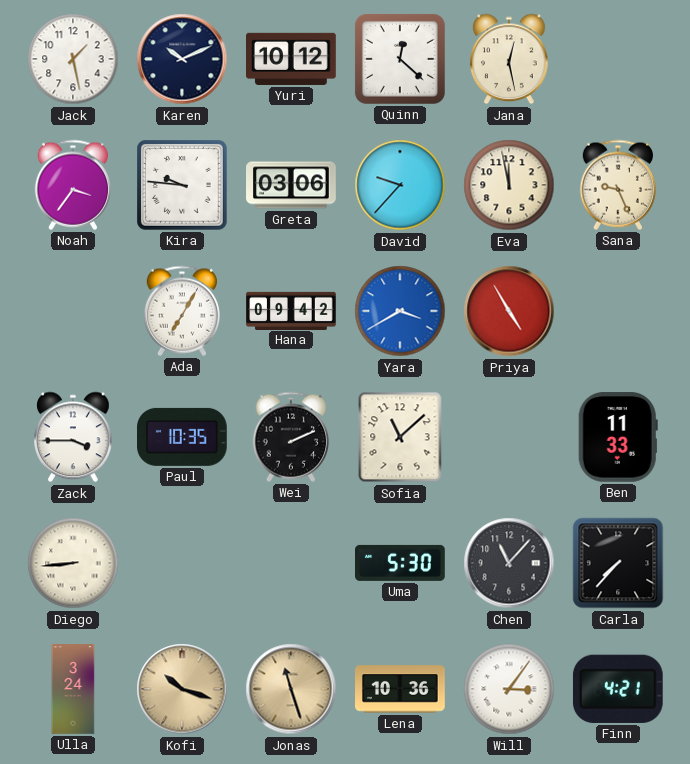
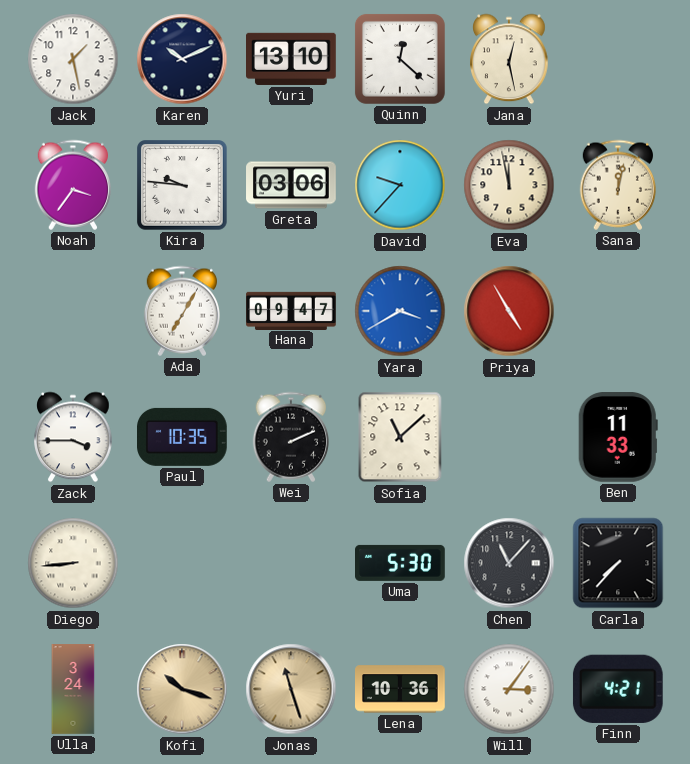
Yuri: 10:12 -> 13:10
Sana: 9:26 -> 12:02
Hana: 09:42 -> 09:47
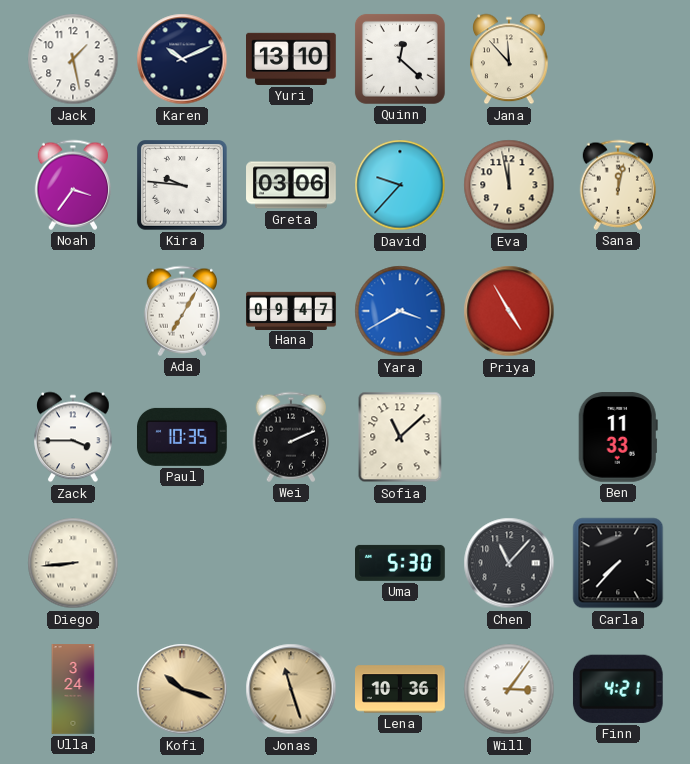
Jana: 12:28 -> 11:53
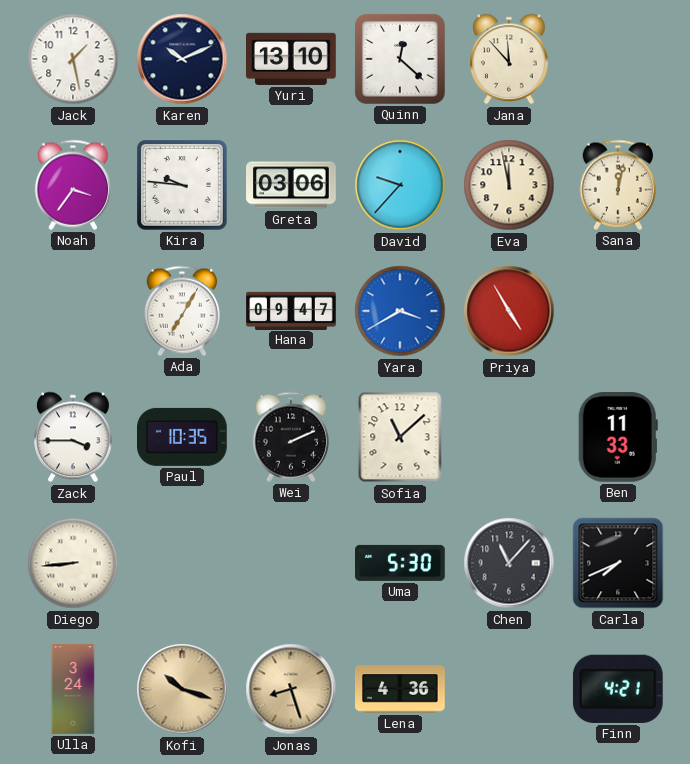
Carla: 7:37 -> 7:41
Jonas: 11:27 -> 8:27
Lena: 10:36 -> 4:36
Will: 3:06 -> none
